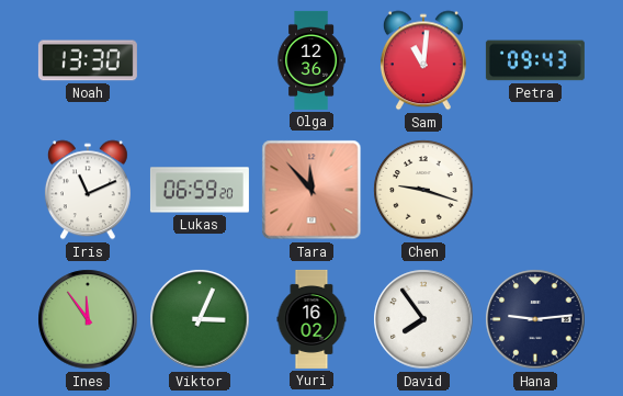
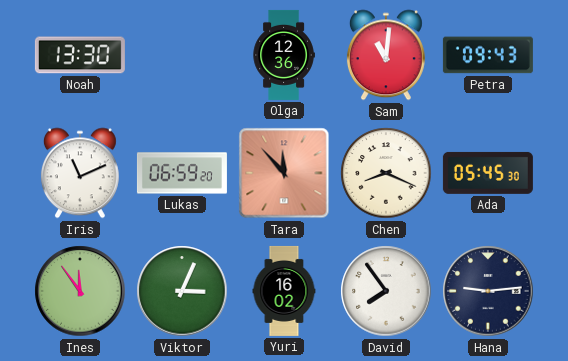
Chen: 9:18 -> 8:19
Ada: none -> 05:45
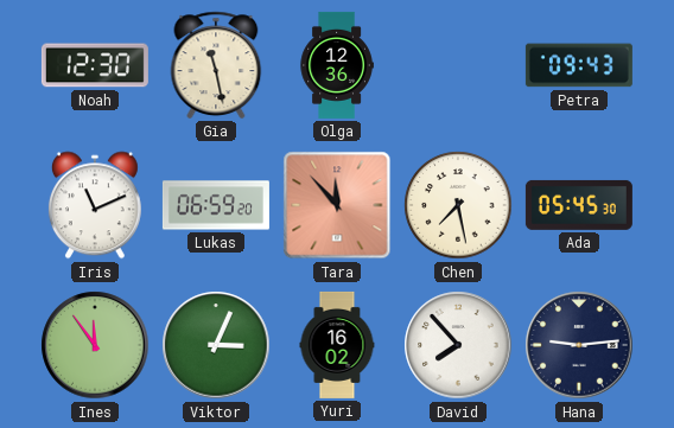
Noah: 13:30 -> 12:30
Gia: none -> 11:28
Sam: 11:01 -> none
Chen: 8:19 -> 7:28
David: 7:54 -> 7:53
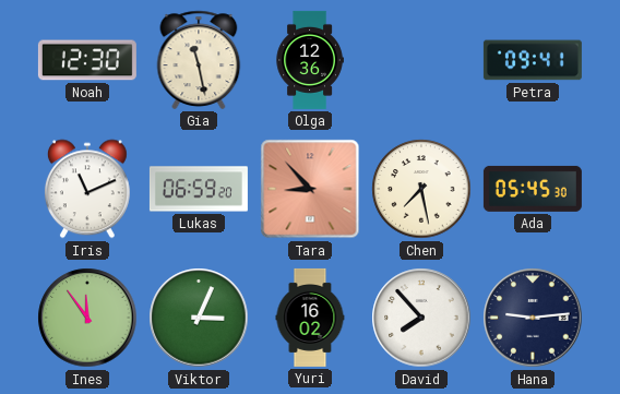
Petra: 09:43 -> 09:41
Tara: 11:53 -> 8:53
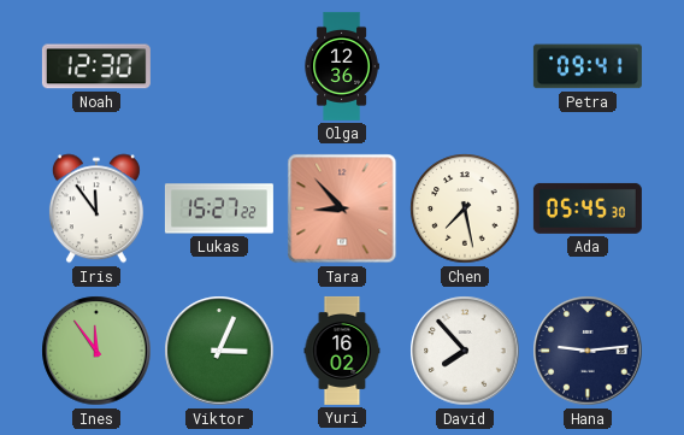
Gia: 11:28 -> none
Iris: 11:11 -> 11:54
Lukas: 06:59 -> 15:27
